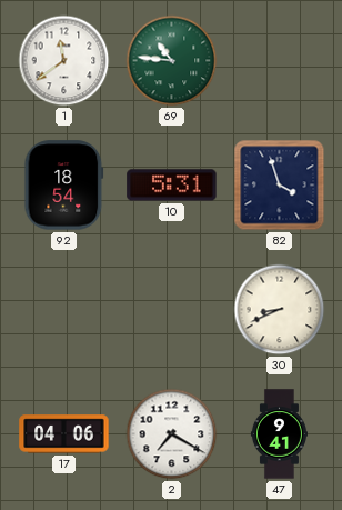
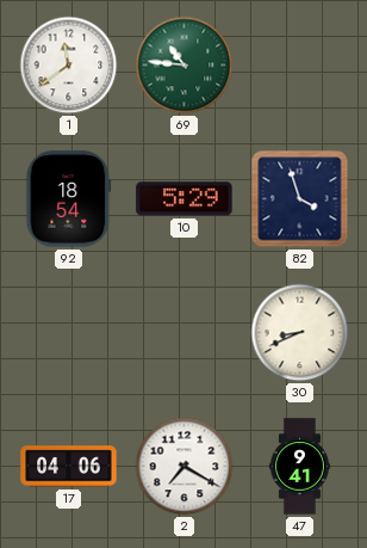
10: 5:31 -> 5:29
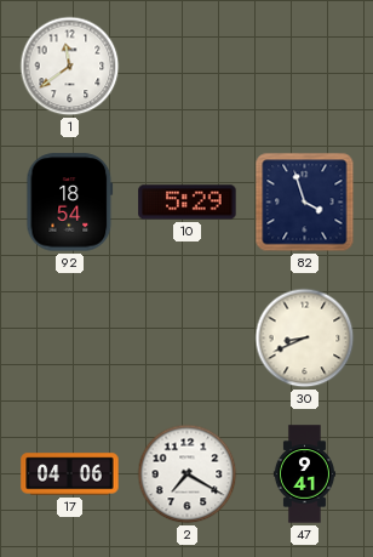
69: 10:46 -> none
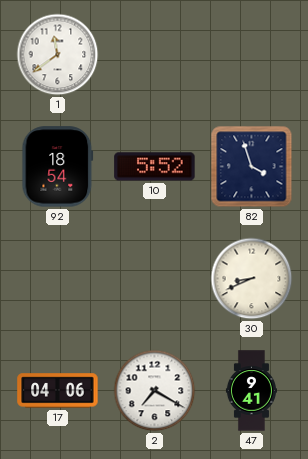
10: 5:29 -> 5:52
